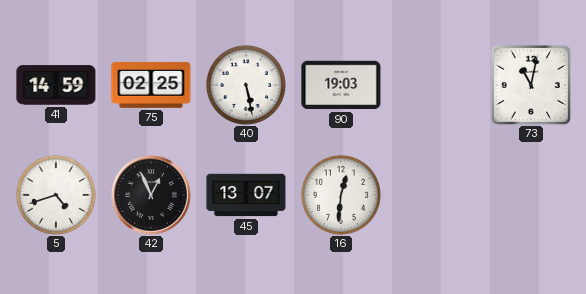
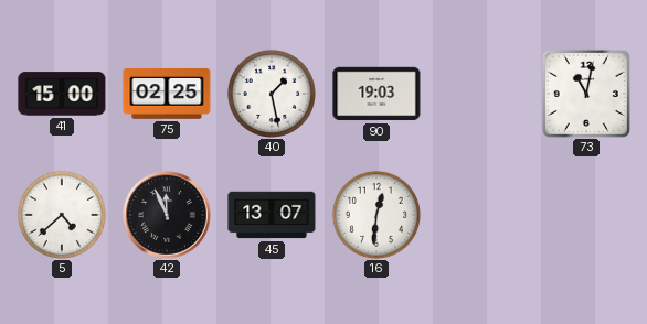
41: 14:59 -> 15:00
40: 5:28 -> 1:28
5: 4:42 -> 4:38
42: 12:56 -> 11:56
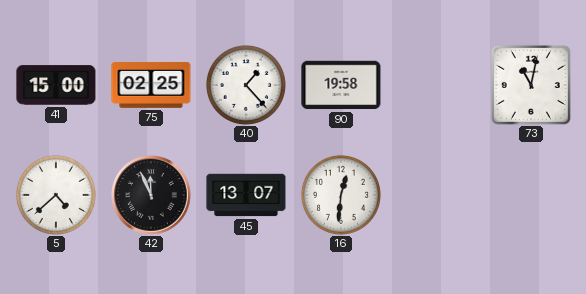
40: 1:28 -> 1:23
90: 19:03 -> 19:58
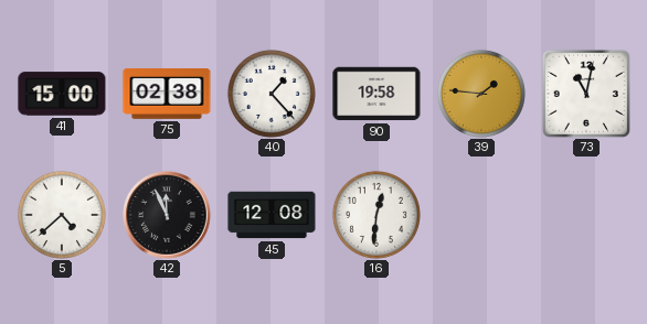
75: 02:25 -> 02:38
39: none -> 1:46
45: 13:07 -> 12:08
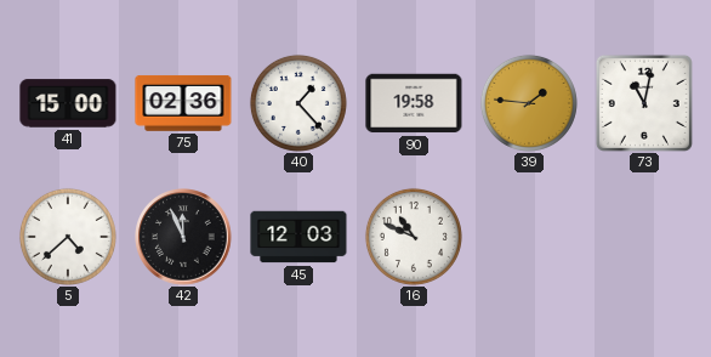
75: 02:38 -> 02:36
45: 12:08 -> 12:03
16: 12:31 -> 10:49
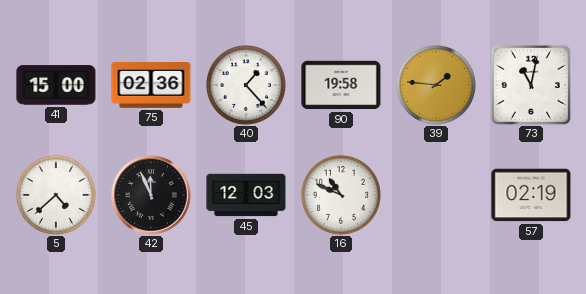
57: none -> 02:19
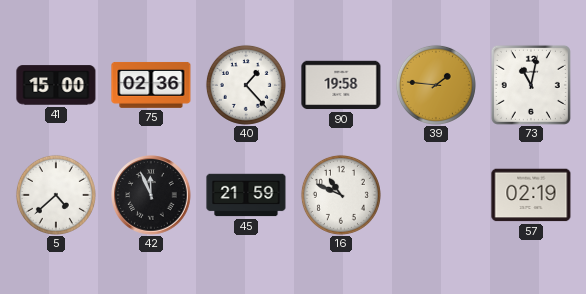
45: 12:03 -> 21:59
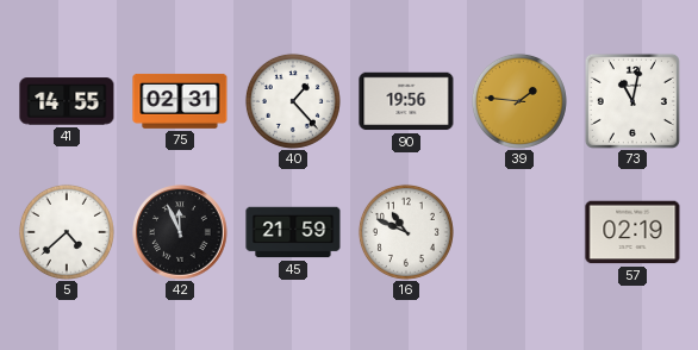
41: 15:00 -> 14:55
75: 02:36 -> 02:31
90: 19:58 -> 19:56
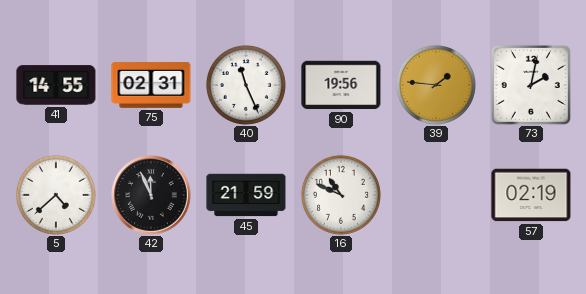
40: 1:23 -> 11:26
73: 11:02 -> 2:02
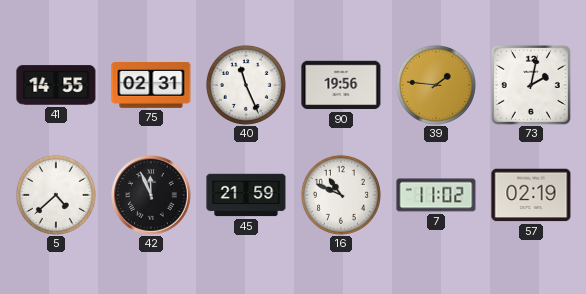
7: none -> 11:02
